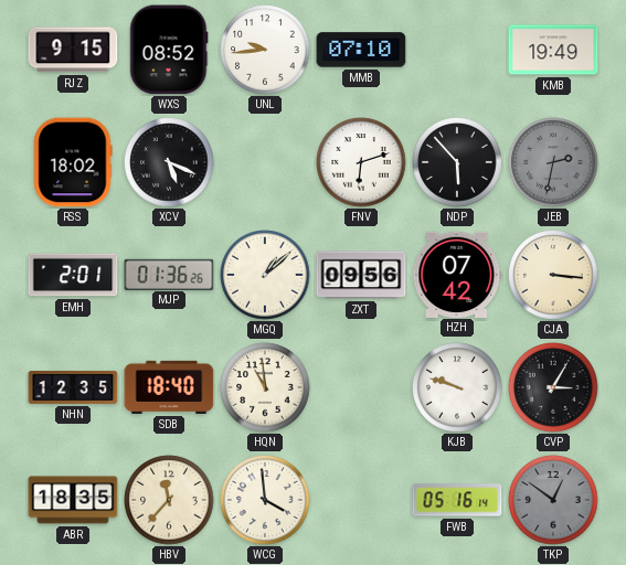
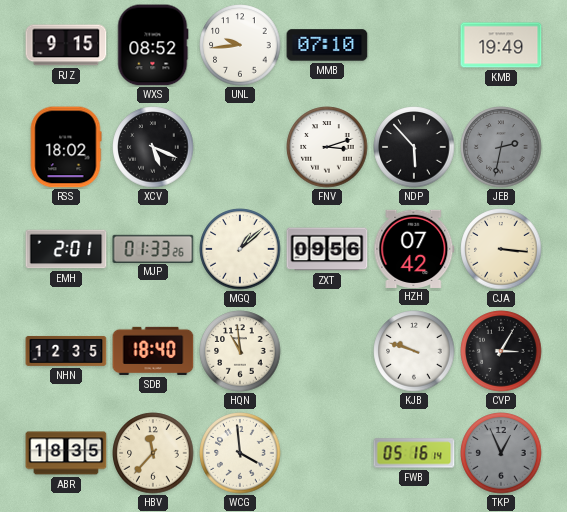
FNV: 6:12 -> 3:12
MJP: 01:36 -> 01:33
TKP: 12:51 -> 12:56
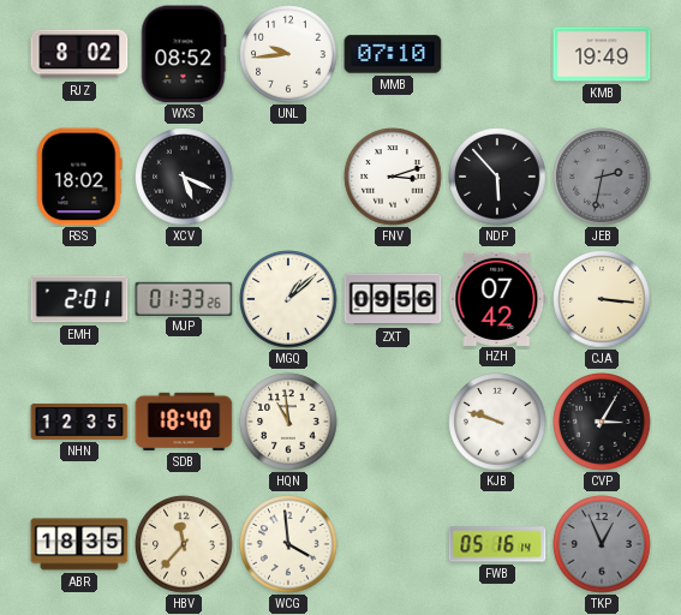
RJZ: 9:15 -> 8:02
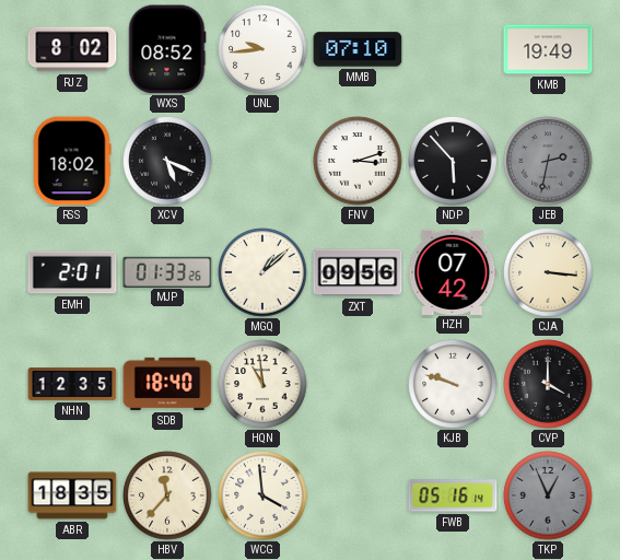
CVP: 3:05 -> 4:00
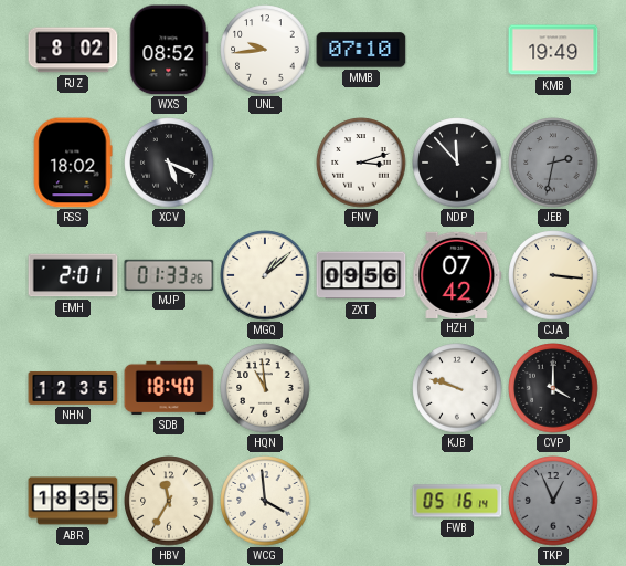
NDP: 5:53 -> 11:53
HBV: 11:37 -> 11:35
